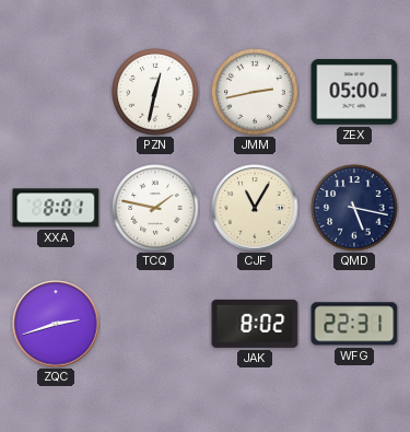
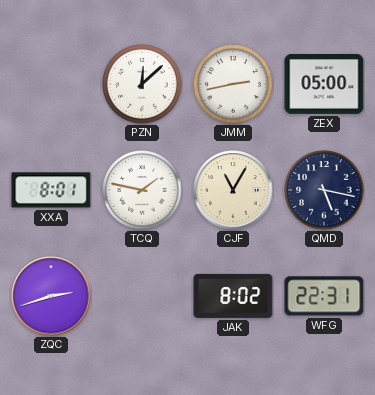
PZN: 12:32 -> 12:08
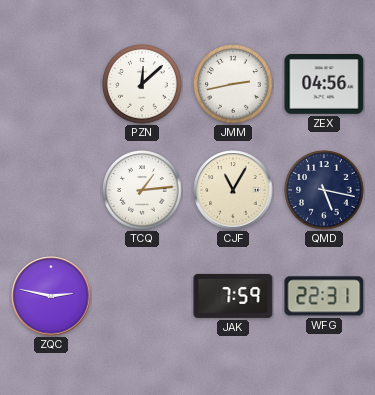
ZEX: 05:00 -> 04:56
XXA: 8:01 -> none
TCQ: 1:47 -> 1:14
ZQC: 2:42 -> 2:47
JAK: 8:02 -> 7:59
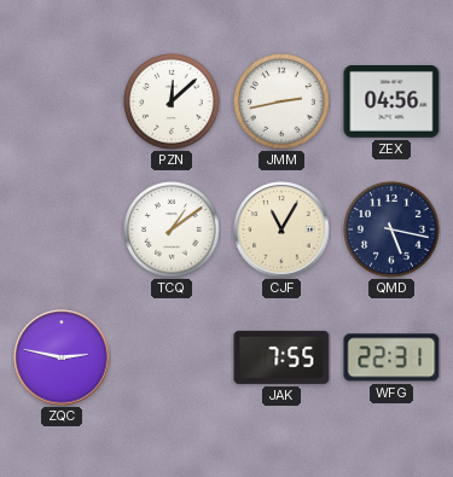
TCQ: 1:14 -> 1:09
JAK: 7:59 -> 7:55
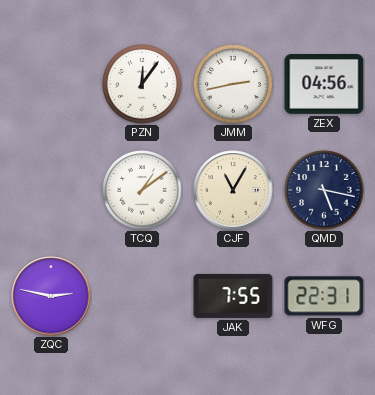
PZN: 12:08 -> 12:06
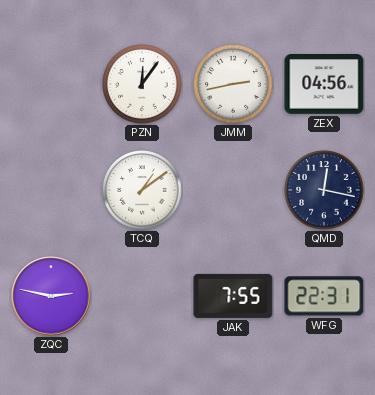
CJF: 11:05 -> none
QMD: 5:17 -> 12:17
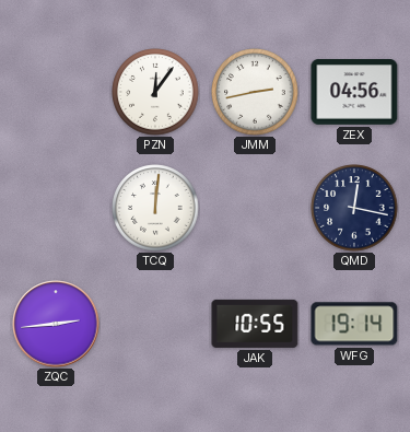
TCQ: 1:09 -> 12:01
ZQC: 2:47 -> 2:44
JAK: 7:55 -> 10:55
WFG: 22:31 -> 19:14
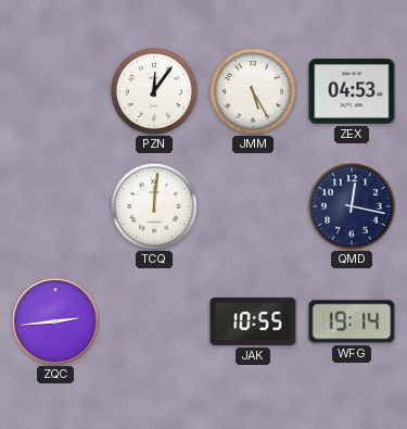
JMM: 2:43 -> 5:25
ZEX: 04:56 -> 04:53
